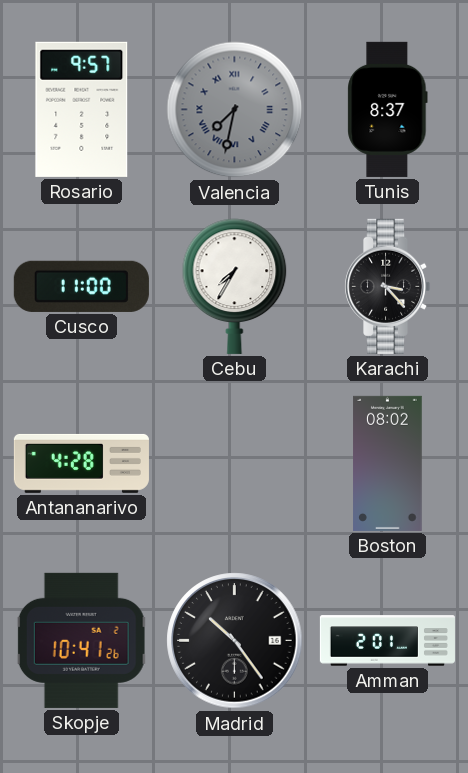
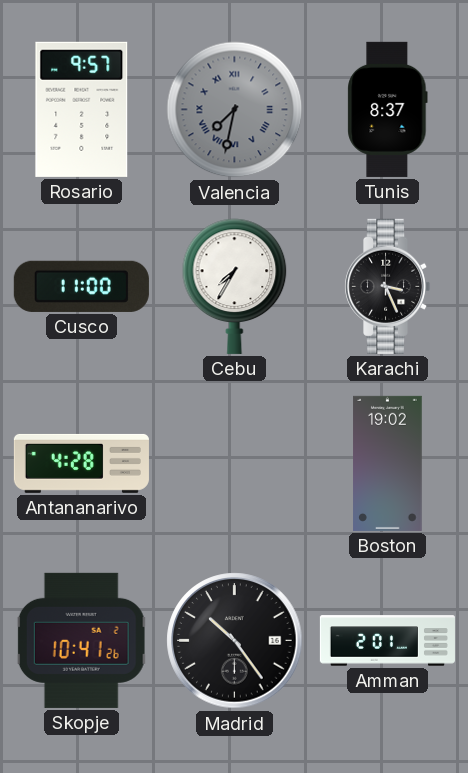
Karachi: 3:23 -> 3:26
Boston: 08:02 -> 19:02
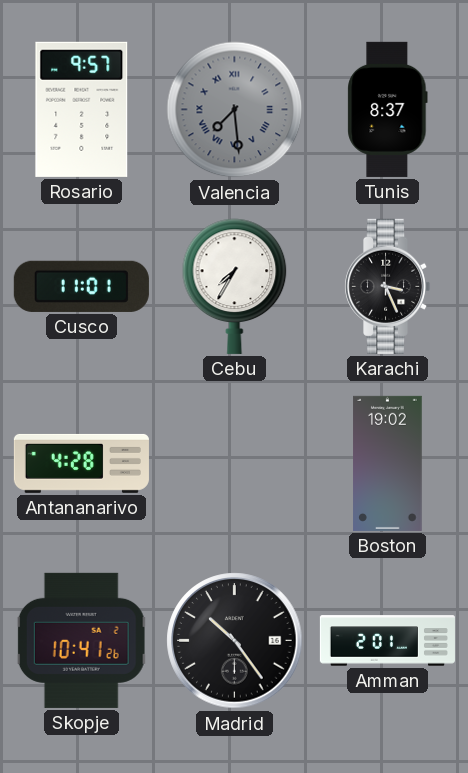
Valencia: 7:32 -> 7:29
Cusco: 11:00 -> 11:01
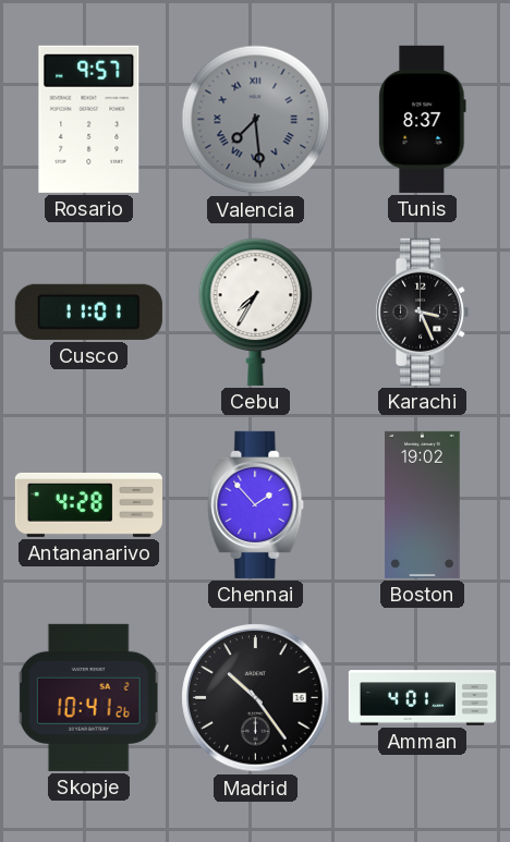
Chennai: none -> 1:53
Amman: 2:01 -> 4:01
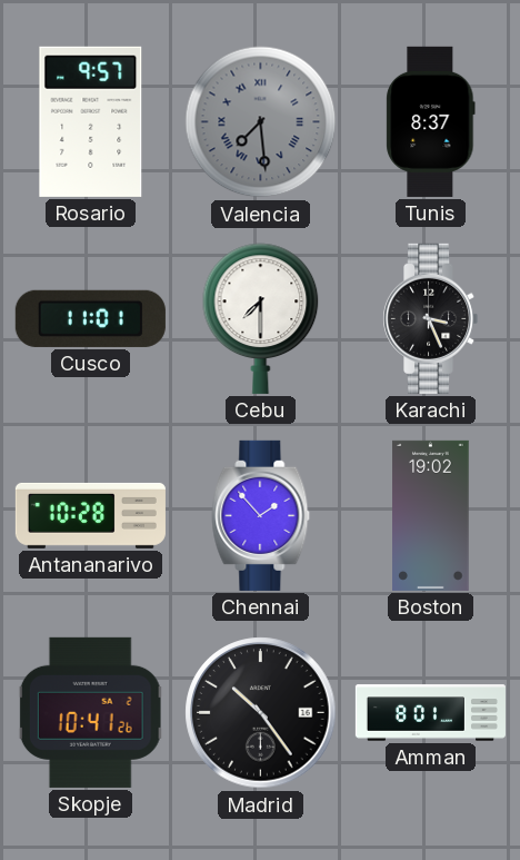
Cebu: 7:35 -> 7:30
Antananarivo: 4:28 -> 10:28
Amman: 4:01 -> 8:01
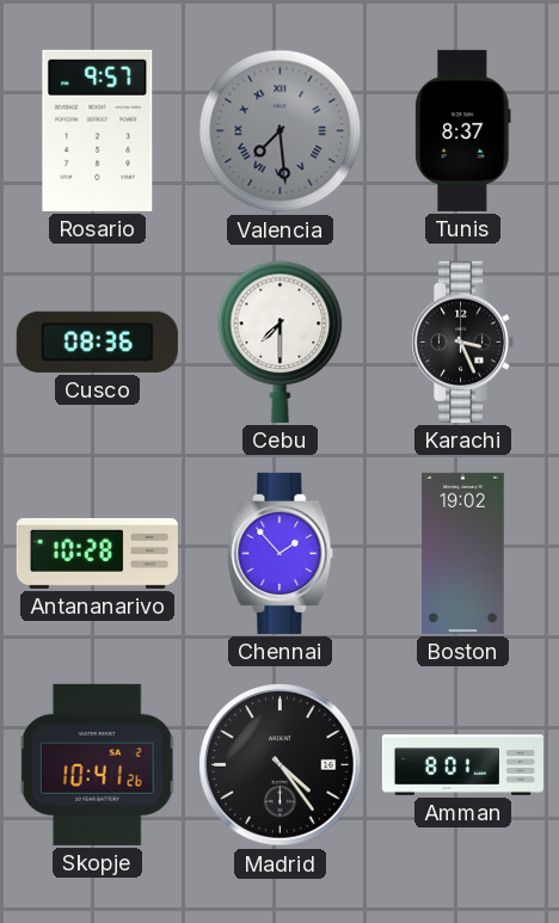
Cusco: 11:01 -> 08:36
Madrid: 10:24 -> 4:24
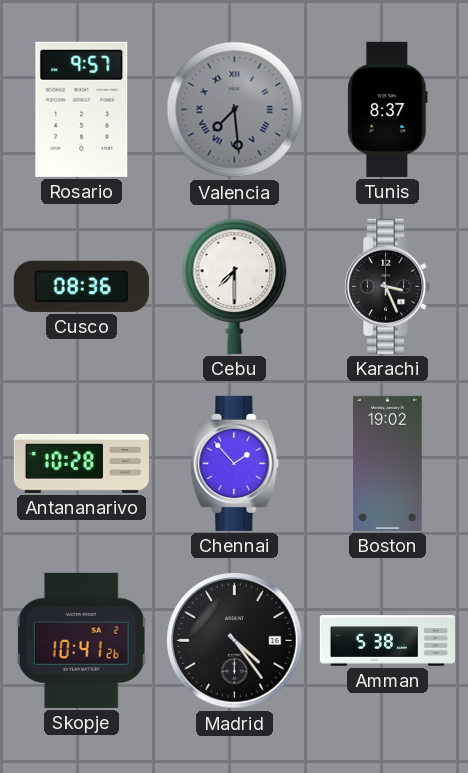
Amman: 8:01 -> 5:38
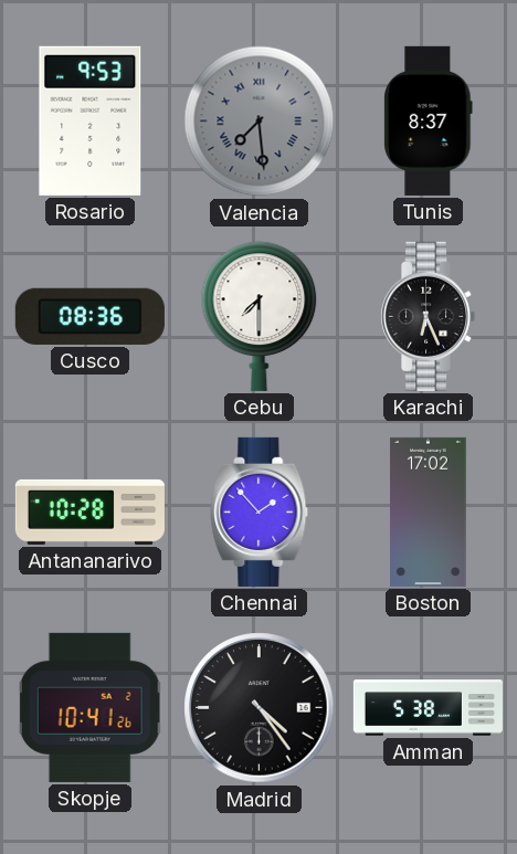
Rosario: 9:57 -> 9:53
Karachi: 3:26 -> 6:26
Boston: 19:02 -> 17:02
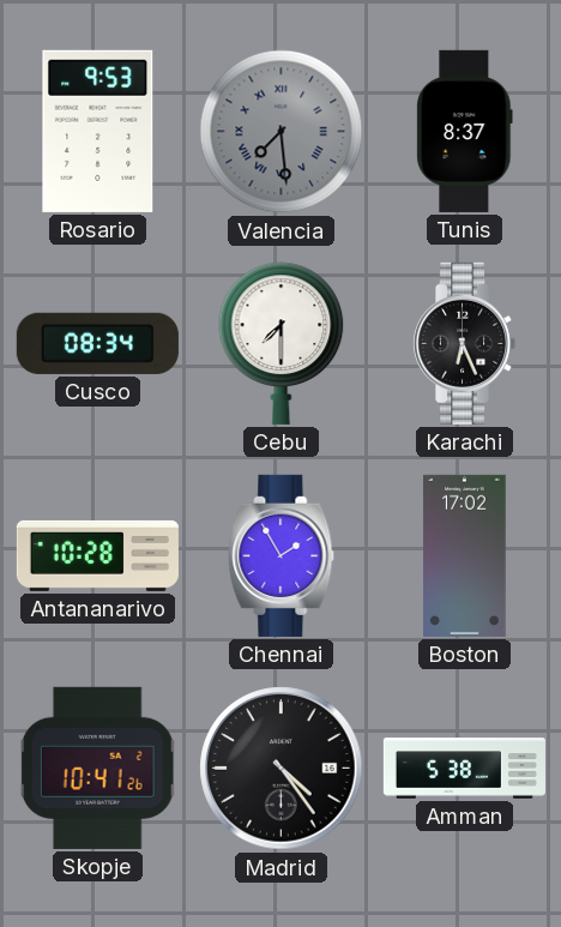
Cusco: 08:36 -> 08:34
Chennai: 1:53 -> 1:55
